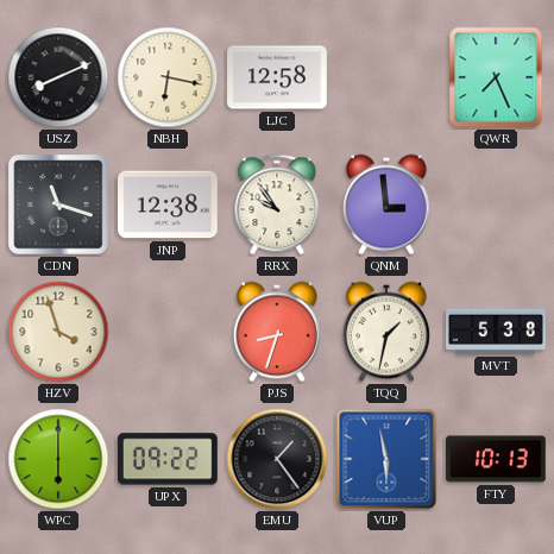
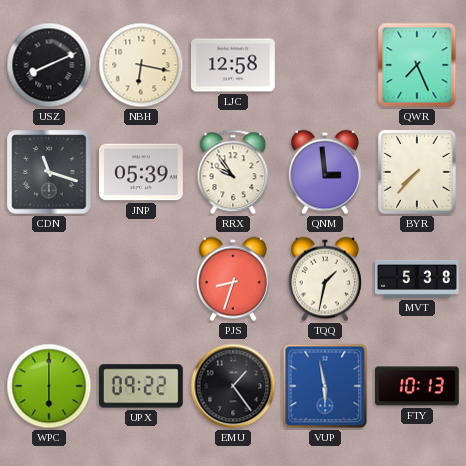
JNP: 12:38 -> 05:39
BYR: none -> 7:37
HZV: 3:57 -> none
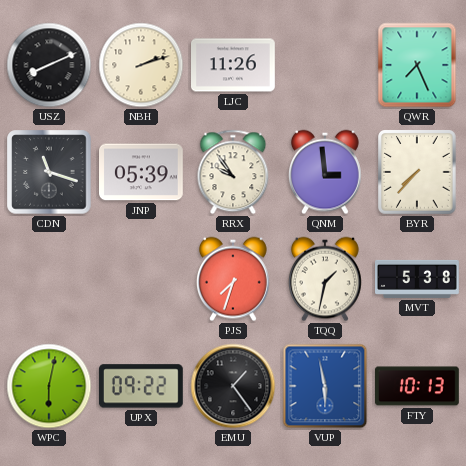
NBH: 6:17 -> 2:12
LJC: 12:58 -> 11:26
PJS: 8:33 -> 7:33
WPC: 6:00 -> 6:02
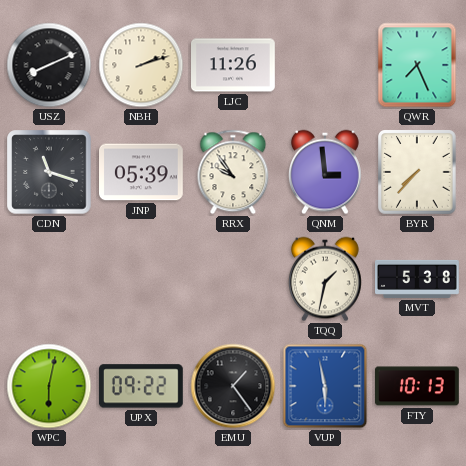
PJS: 7:33 -> none
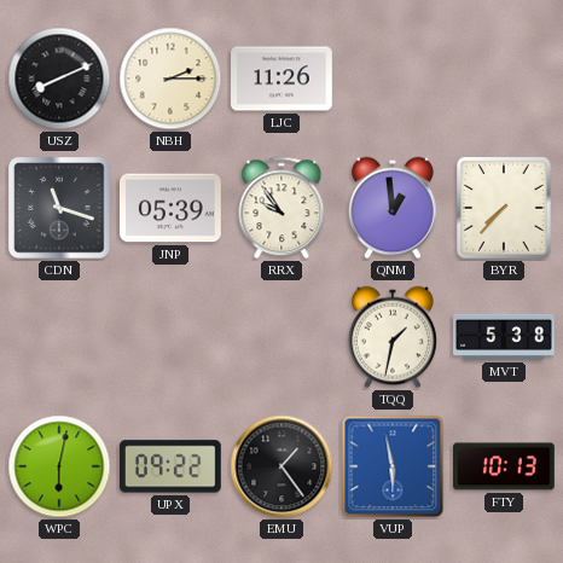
NBH: 2:12 -> 2:15
QWR: 7:26 -> none
QNM: 2:59 -> 12:59
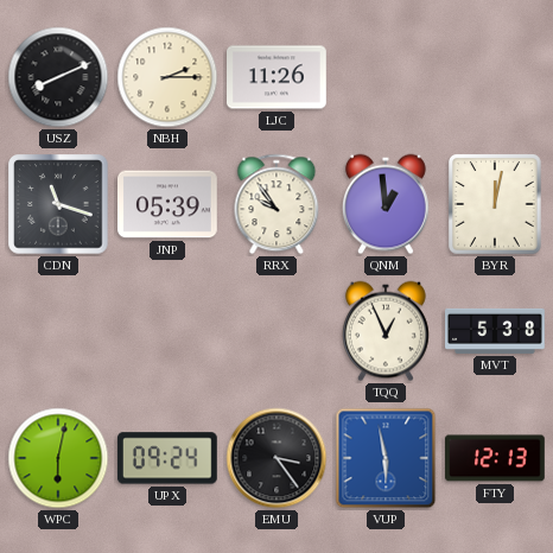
BYR: 7:37 -> 12:02
TQQ: 1:32 -> 12:56
UPX: 09:22 -> 09:24
EMU: 1:24 -> 3:24
FTY: 10:13 -> 12:13
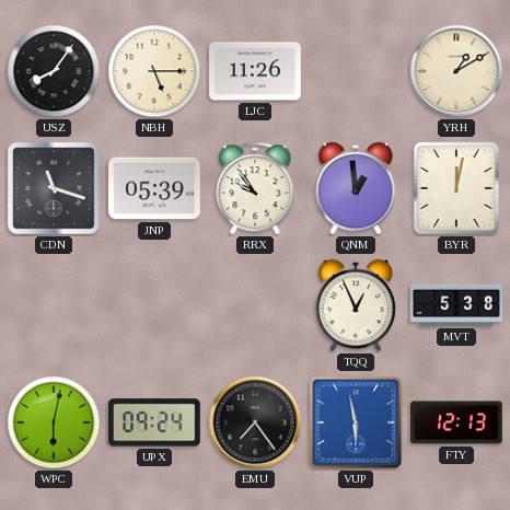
USZ: 8:11 -> 8:06
NBH: 2:15 -> 5:15
YRH: none -> 1:10
EMU: 3:24 -> 7:24
